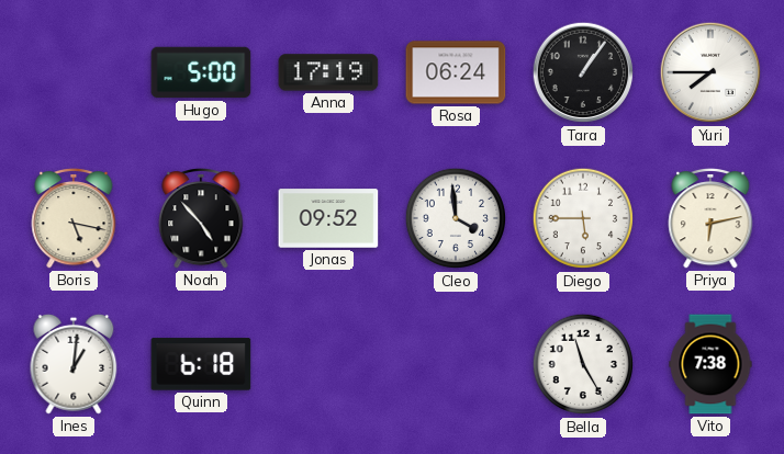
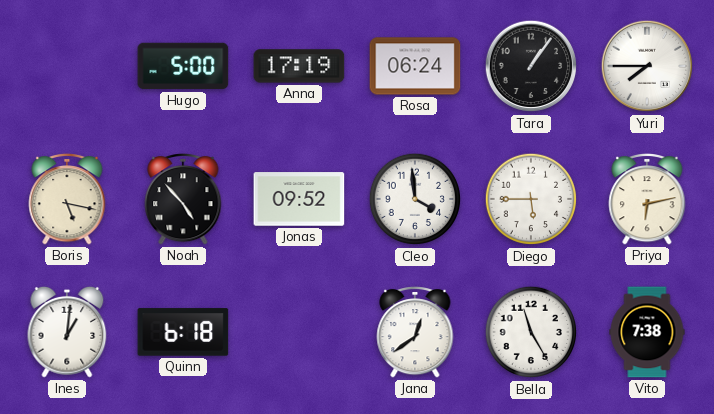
Jana: none -> 12:39
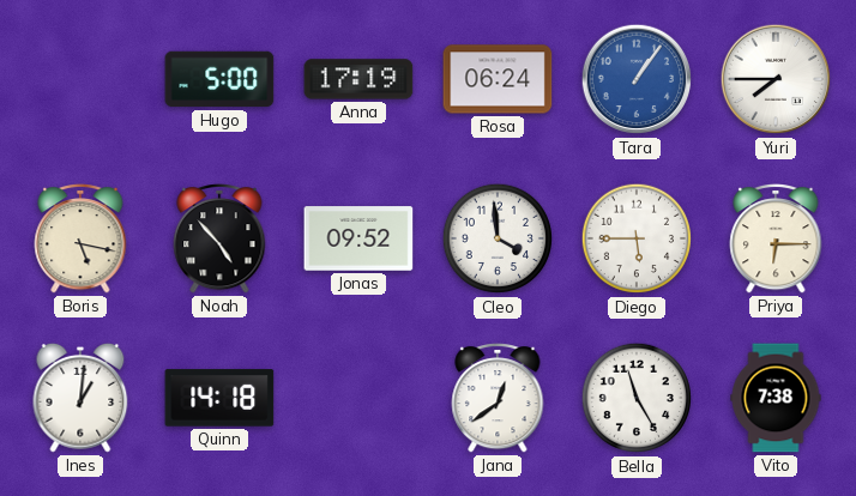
Tara dial: black -> blue
Priya: 6:13 -> 6:15
Quinn: 6:18 -> 14:18
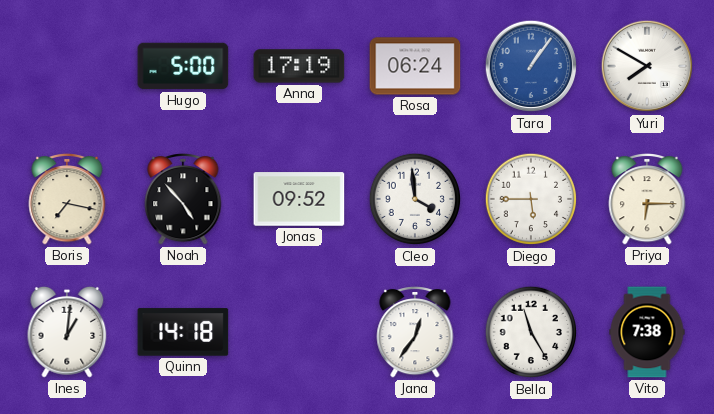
Yuri: 7:45 -> 7:50
Boris: 5:17 -> 7:17
Jana: 12:39 -> 12:36
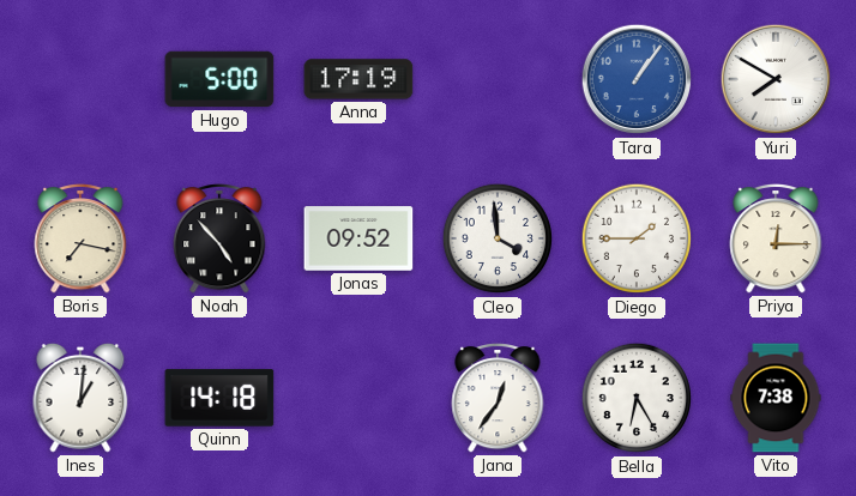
Rosa: 06:24 -> none
Diego: 5:45 -> 1:45
Priya: 6:15 -> 12:15
Bella: 11:25 -> 6:25
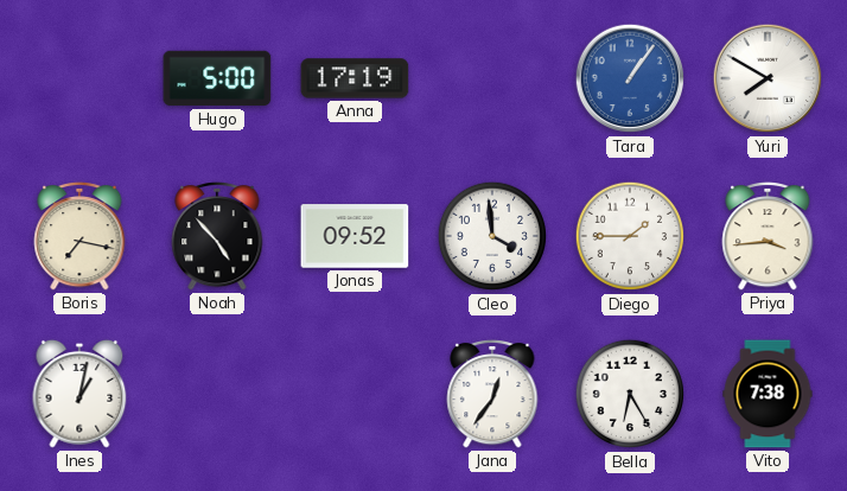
Priya: 12:15 -> 3:44
Ines: 1:01 -> 1:02
Quinn: 14:18 -> none
